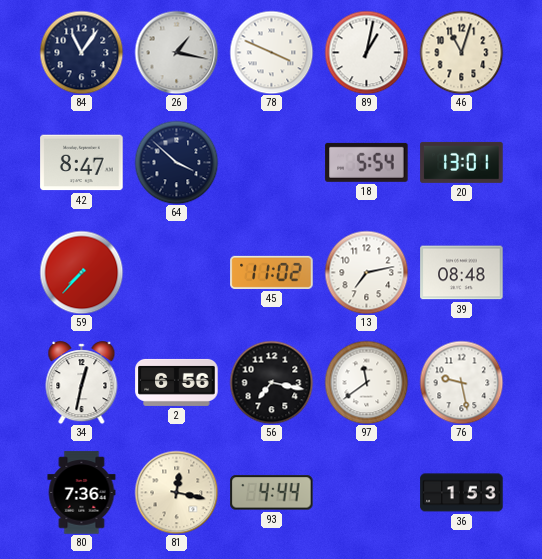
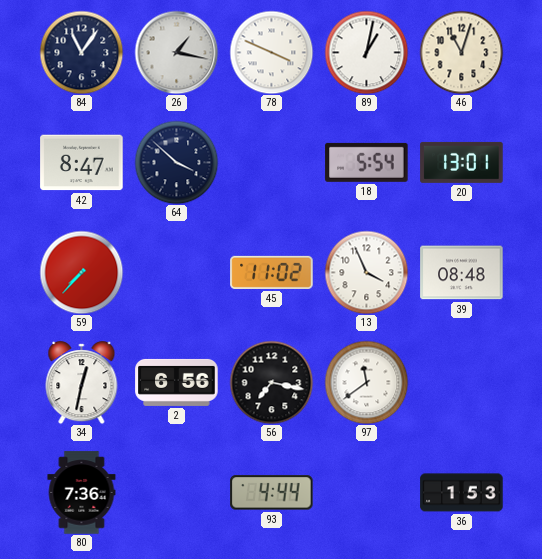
13: 7:13 -> 3:56
76: 9:28 -> none
81: 12:17 -> none
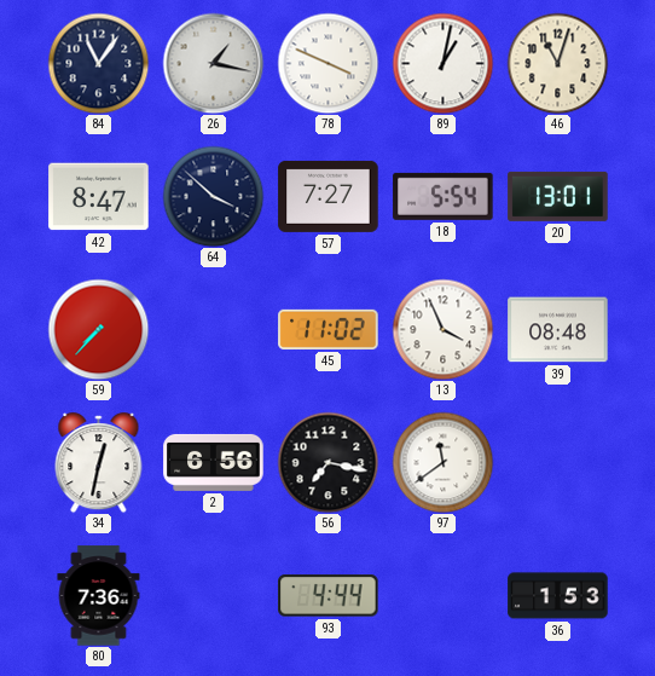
57: none -> 7:27
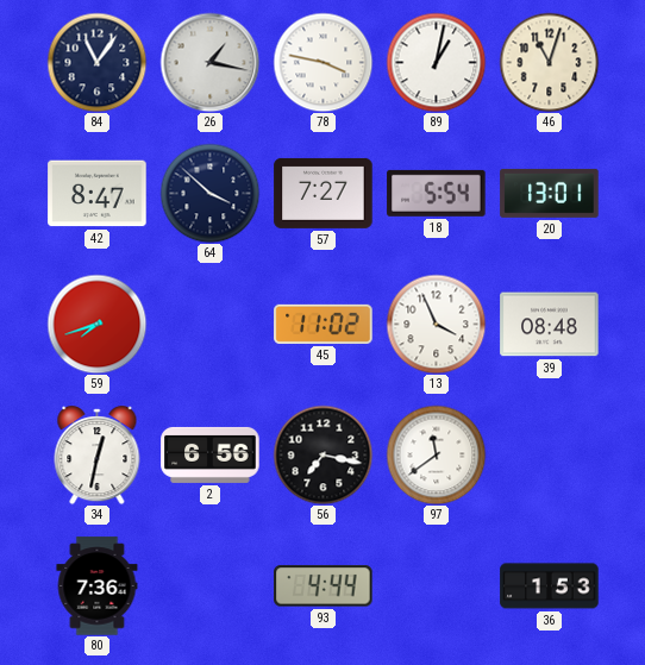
78: 3:49 -> 3:47
59: 7:37 -> 7:42
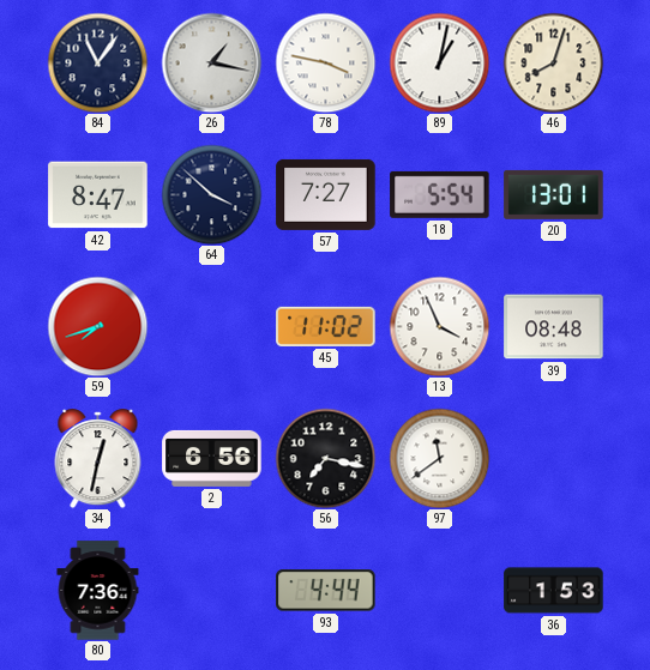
46: 11:03 -> 8:03
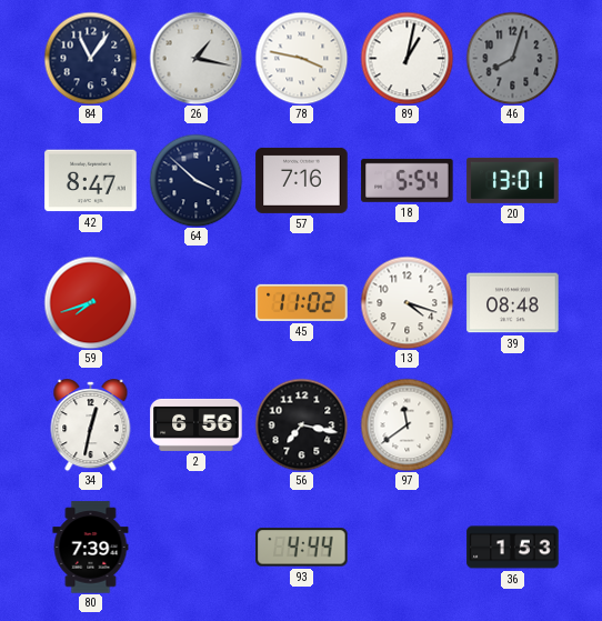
46 dial: cream -> grey
57: 7:27 -> 7:16
13: 3:56 -> 4:18
80: 7:36 -> 7:39
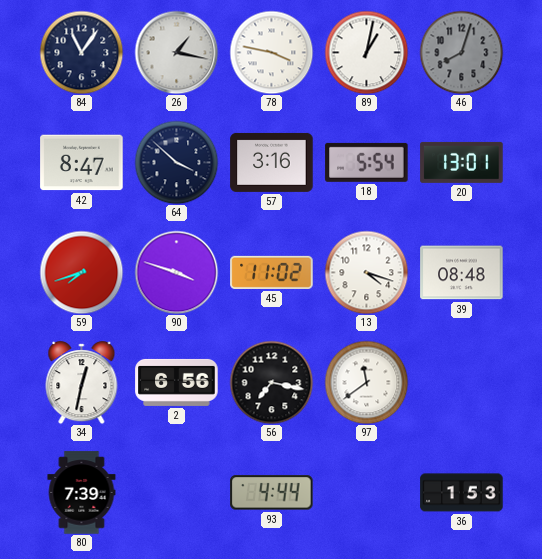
57: 7:16 -> 3:16
90: none -> 3:48
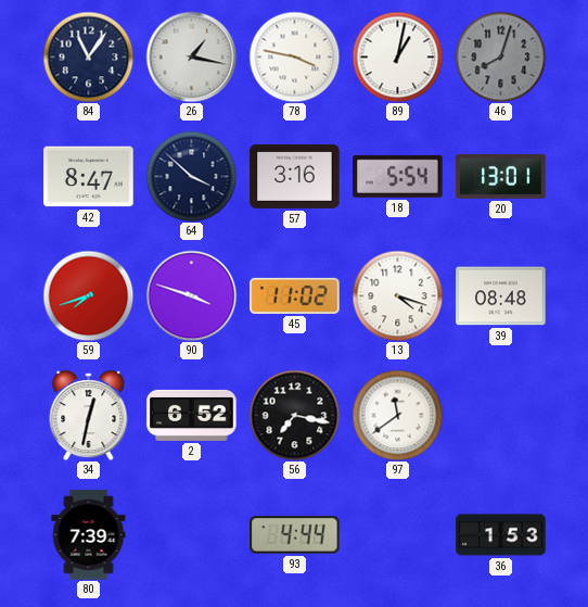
2: 6:56 -> 6:52
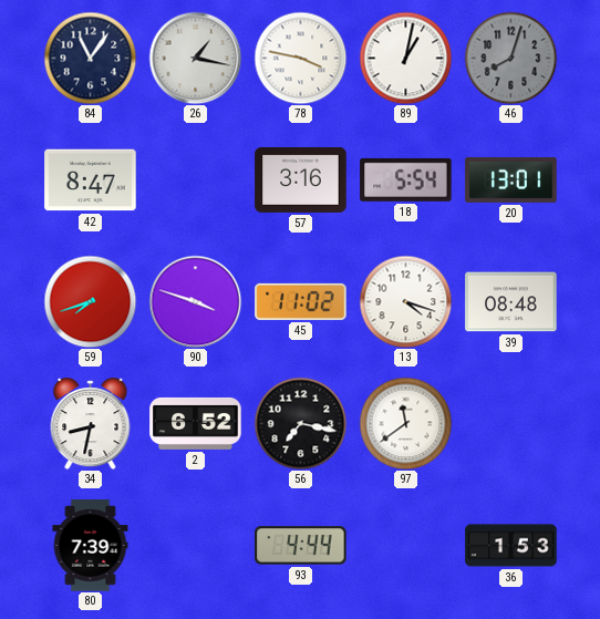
64: 3:52 -> none
34: 12:32 -> 8:32
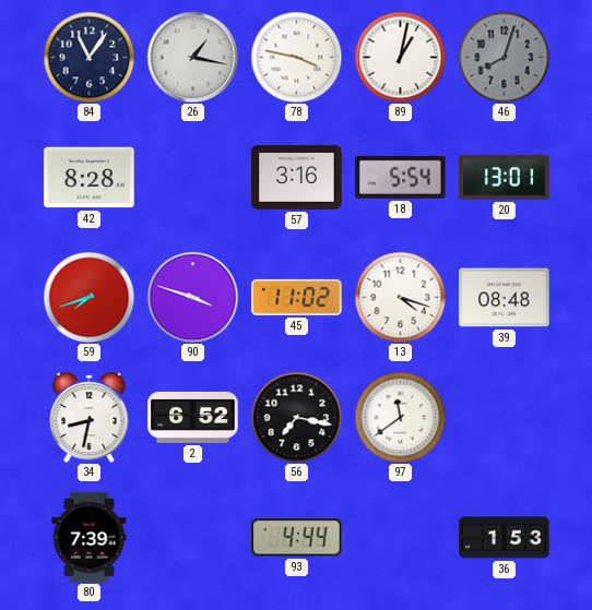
42: 8:47 -> 8:28
